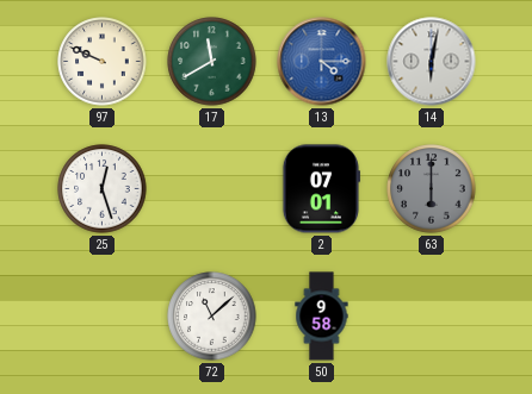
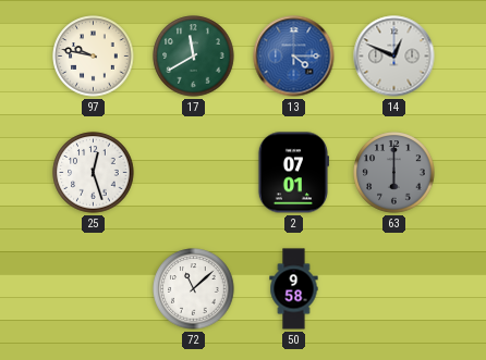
97: 9:49 -> 9:47
14: 6:02 -> 12:49
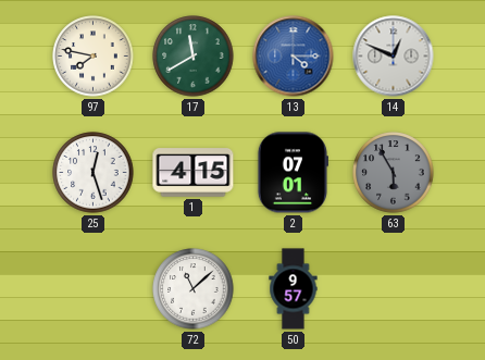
97: 9:47 -> 7:47
1: none -> 4:15
63: 6:00 -> 5:55
50: 9:58 -> 9:57
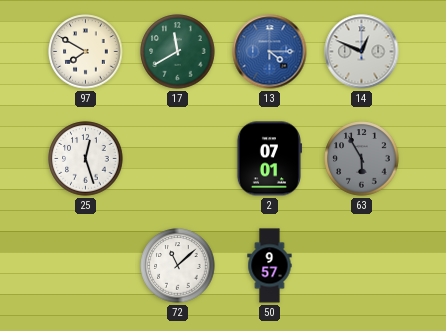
97: 7:47 -> 7:50
1: 4:15 -> none
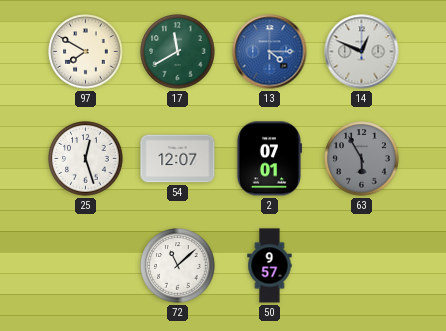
54: none -> 12:07
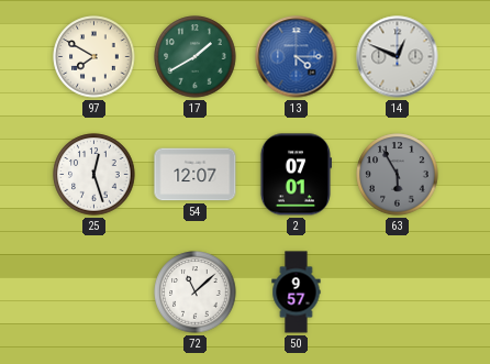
17: 11:40 -> 1:40
